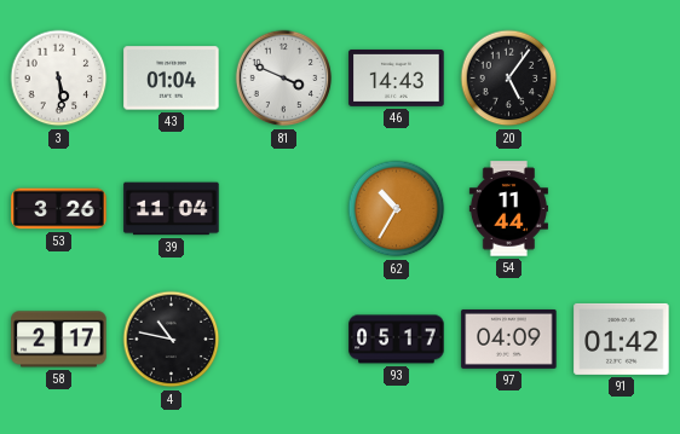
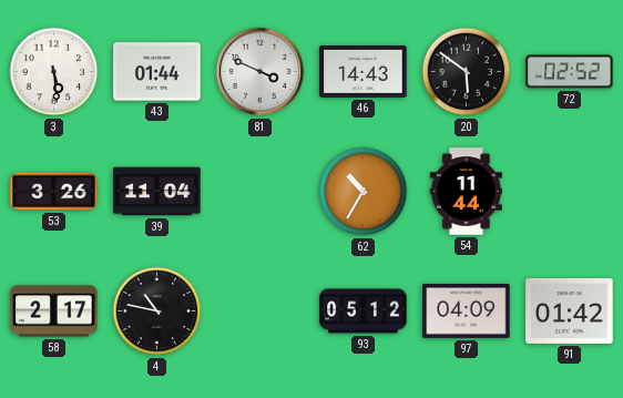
43: 01:04 -> 01:44
20: 5:06 -> 5:51
72: none -> 02:52
93: 05:17 -> 05:12
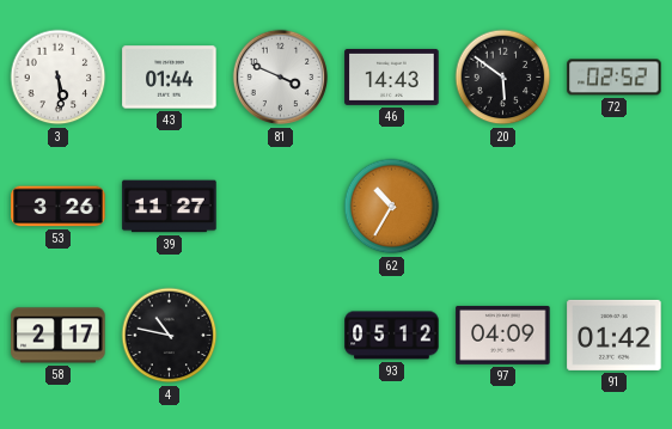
39: 11:04 -> 11:27
54: 11:44 -> none
